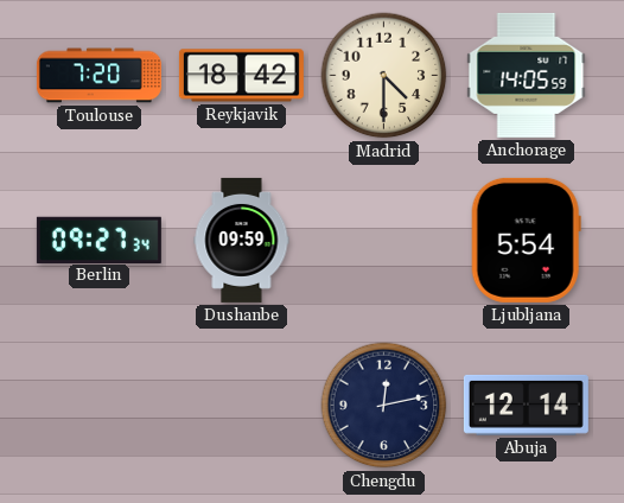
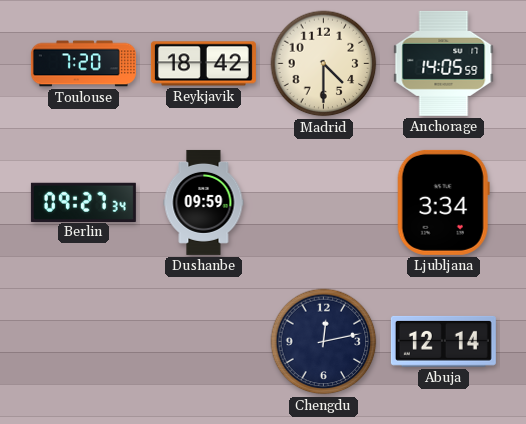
Ljubljana: 5:54 -> 3:34
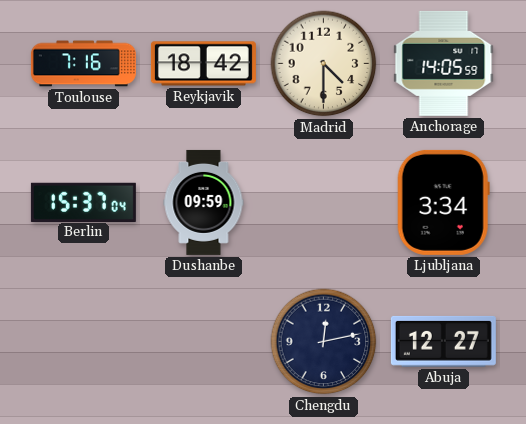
Toulouse: 7:20 -> 7:16
Berlin: 09:27 -> 15:37
Abuja: 12:14 -> 12:27
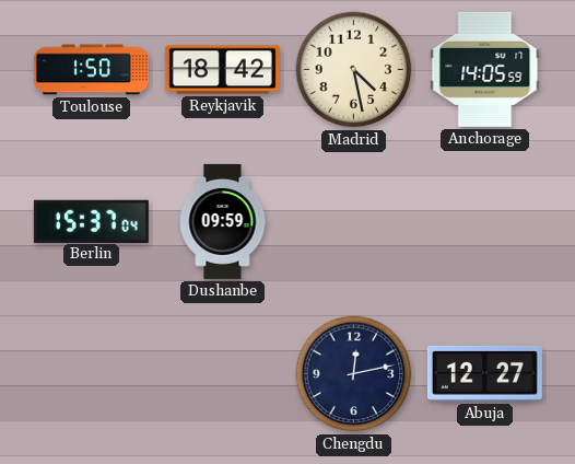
Toulouse: 7:16 -> 1:50
Madrid: 4:30 -> 4:28
Ljubljana: 3:34 -> none
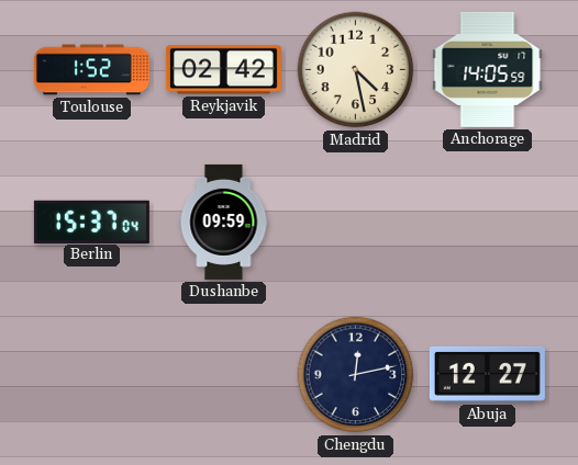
Toulouse: 1:50 -> 1:52
Reykjavik: 18:42 -> 02:42
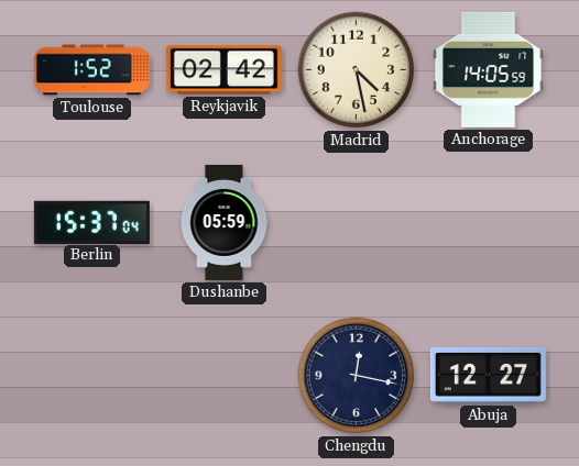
Dushanbe: 09:59 -> 05:59
Chengdu: 12:13 -> 12:17
